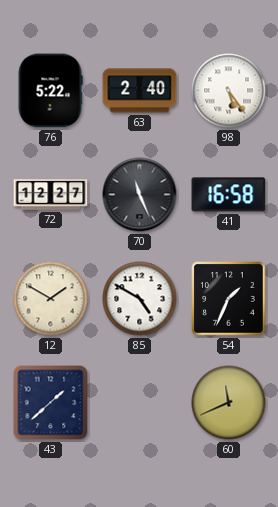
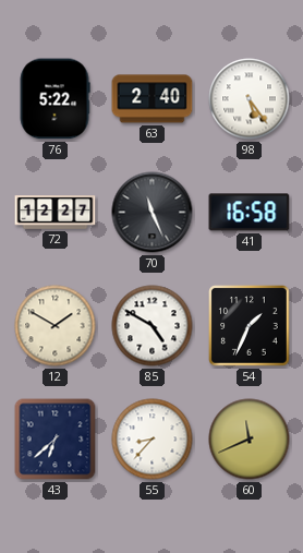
43: 1:38 -> 6:38
55: none -> 8:37
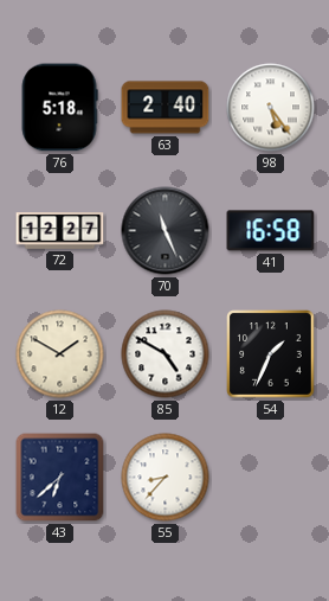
76: 5:22 -> 5:18
60: 11:41 -> none
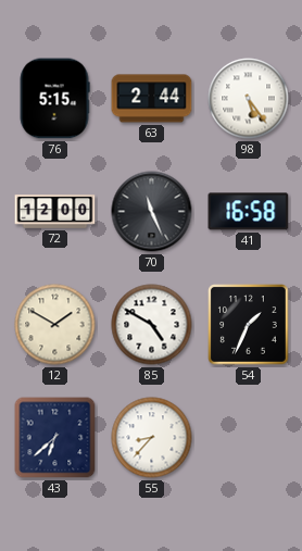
76: 5:18 -> 5:15
63: 2:40 -> 2:44
72: 12:27 -> 12:00
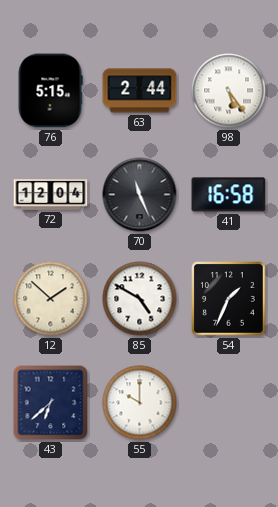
72: 12:00 -> 12:04
12: 1:50 -> 1:52
55: 8:37 -> 10:00
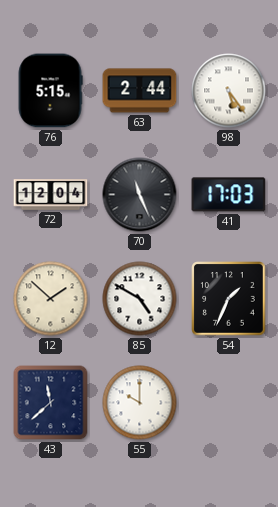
41: 16:58 -> 17:03
43: 6:38 -> 11:38
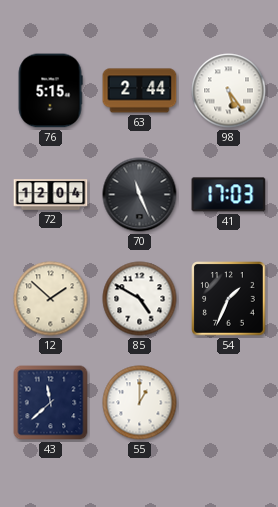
55: 10:00 -> 1:00
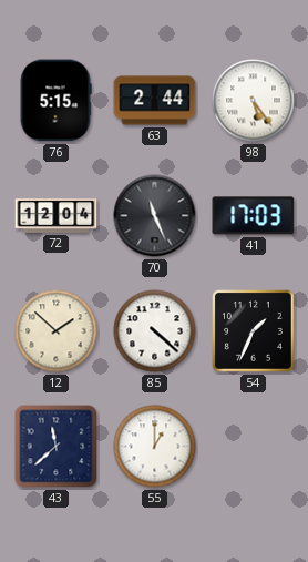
85: 4:50 -> 4:22
